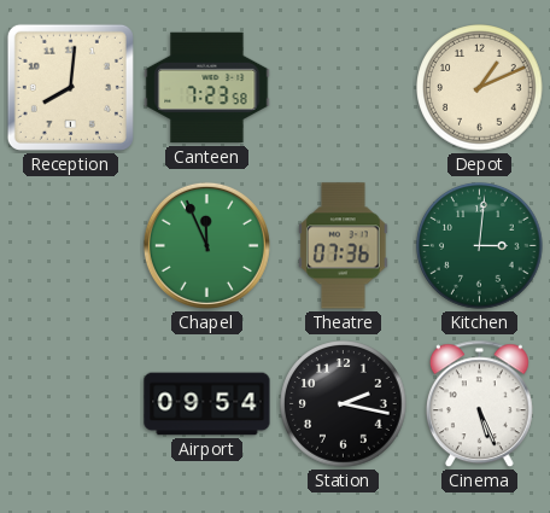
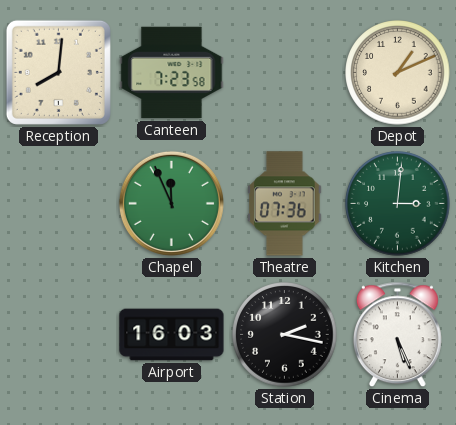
Airport: 09:54 -> 16:03
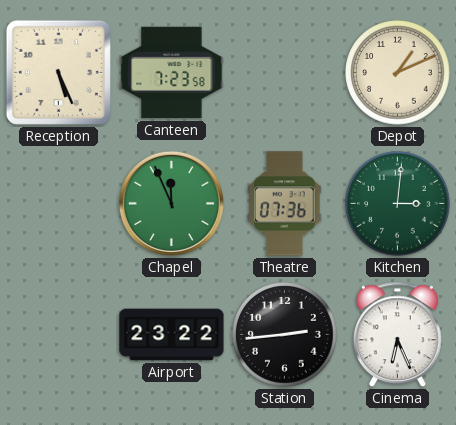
Reception: 8:01 -> 5:26
Airport: 16:03 -> 23:22
Station: 2:17 -> 2:44
Cinema: 5:26 -> 6:26
